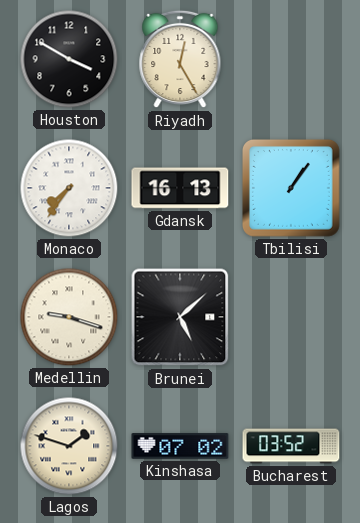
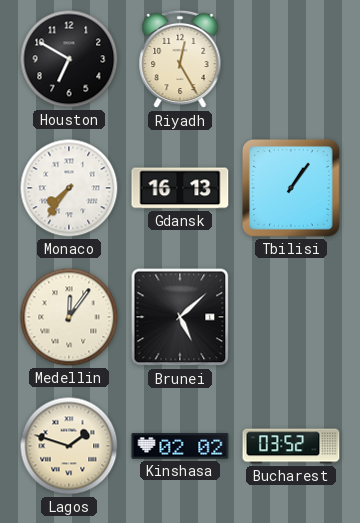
Houston: 3:50 -> 6:50
Medellin: 9:18 -> 12:06
Kinshasa: 07:02 -> 02:02
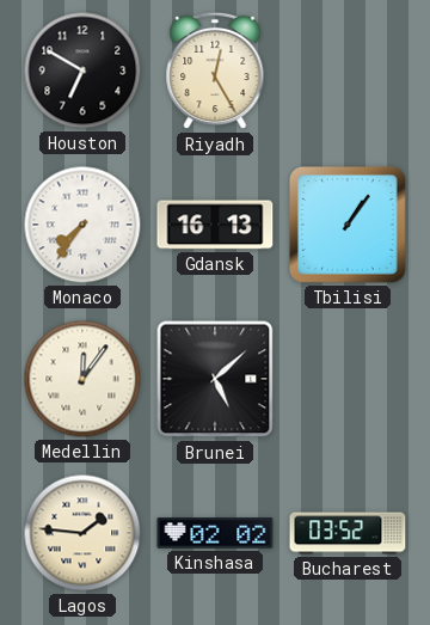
Lagos: 1:48 -> 1:46
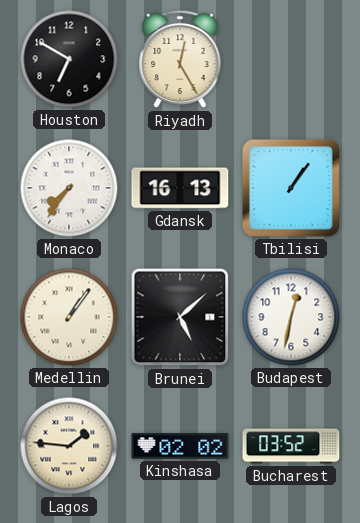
Medellin: 12:06 -> 1:06
Budapest: none -> 12:32
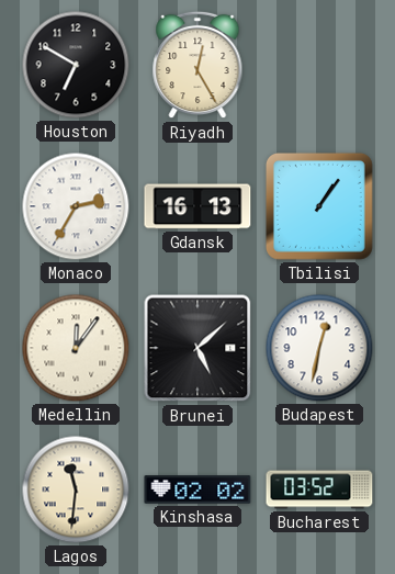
Monaco: 7:36 -> 2:35
Medellin: 1:06 -> 12:06
Lagos: 1:46 -> 11:31
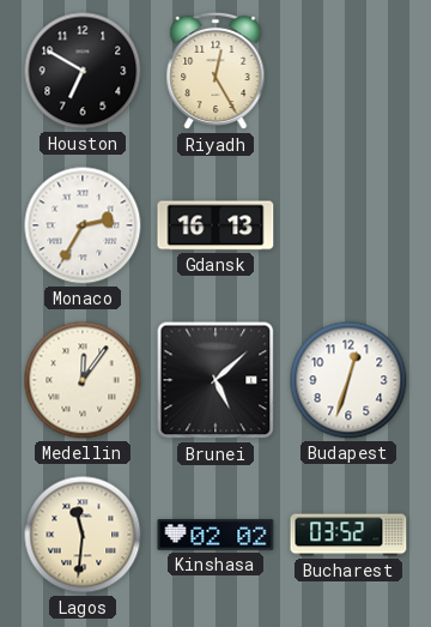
Tbilisi: 1:06 -> none
Budapest: 12:32 -> 12:33
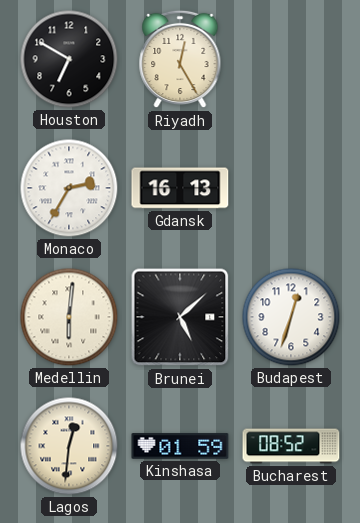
Medellin: 12:06 -> 6:01
Lagos: 11:31 -> 12:31
Kinshasa: 02:02 -> 01:59
Bucharest: 03:52 -> 08:52
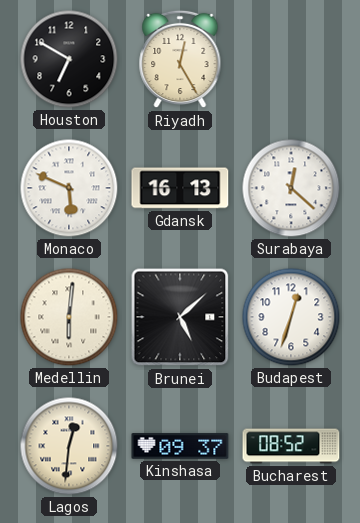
Monaco: 2:35 -> 5:49
Surabaya: none -> 12:22
Kinshasa: 01:59 -> 09:37
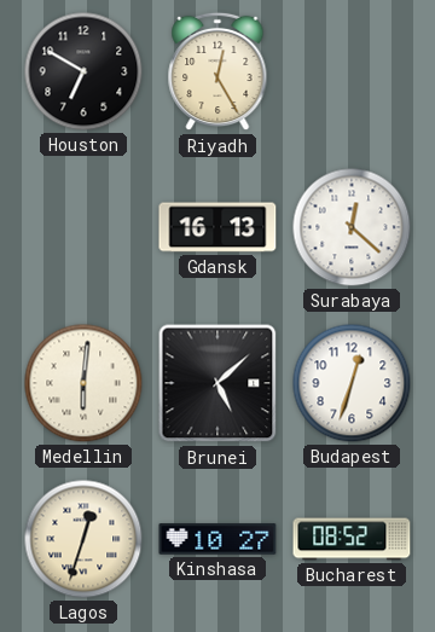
Monaco: 5:49 -> none
Lagos: 12:31 -> 12:33
Kinshasa: 09:37 -> 10:27
